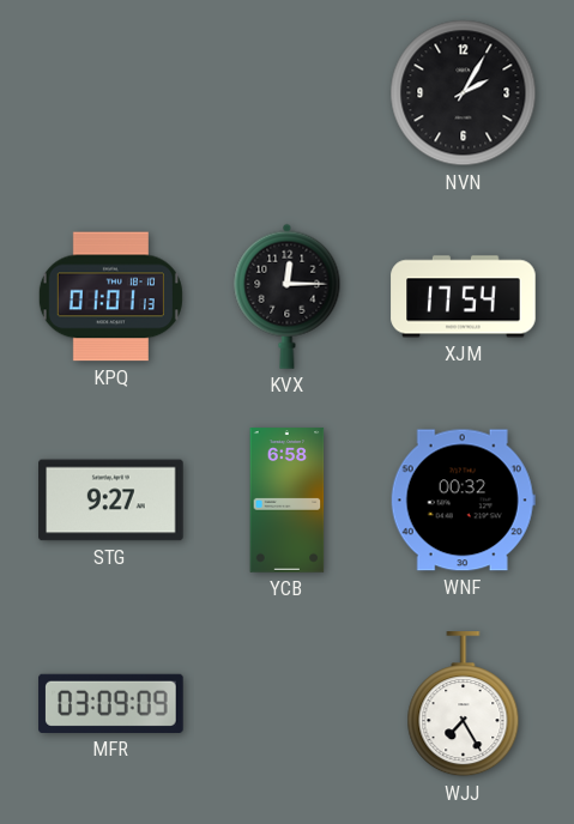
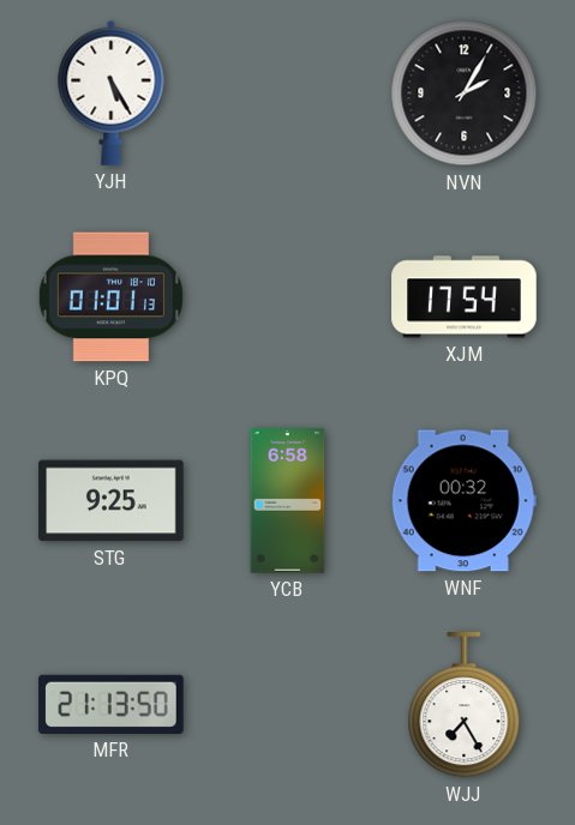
YJH: none -> 5:25
KVX: 12:15 -> none
STG: 9:27 -> 9:25
MFR: 03:09 -> 21:13
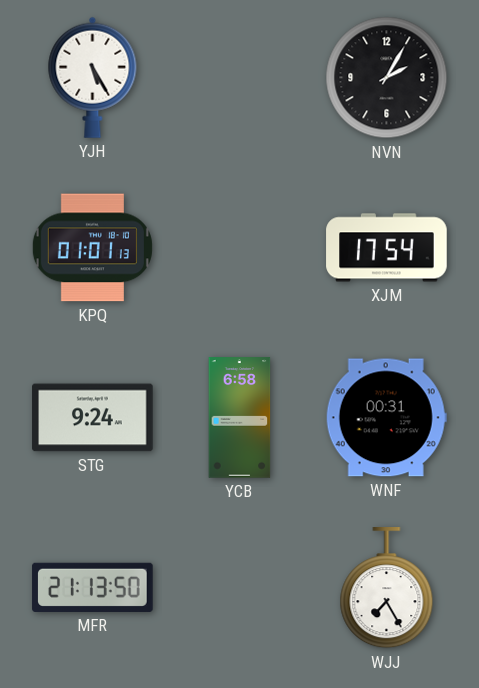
STG: 9:25 -> 9:24
WNF: 00:32 -> 00:31
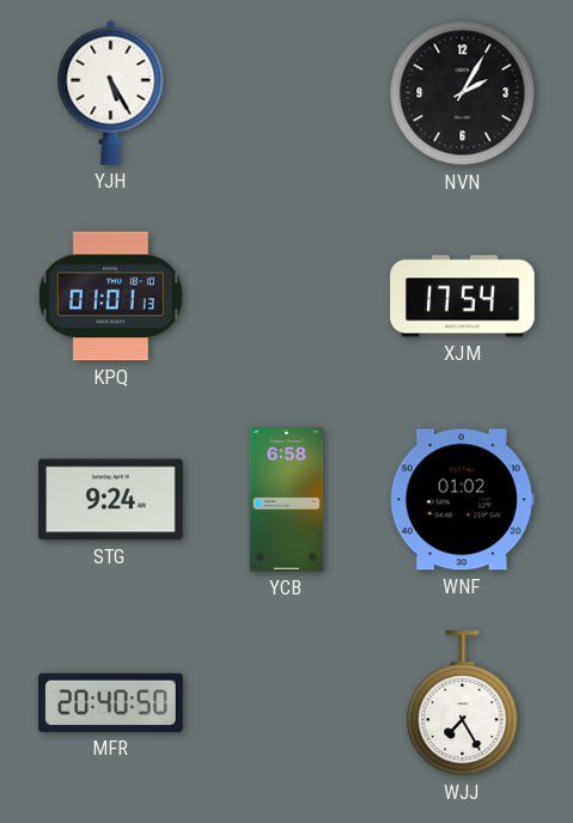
WNF: 00:31 -> 01:02
MFR: 21:13 -> 20:40
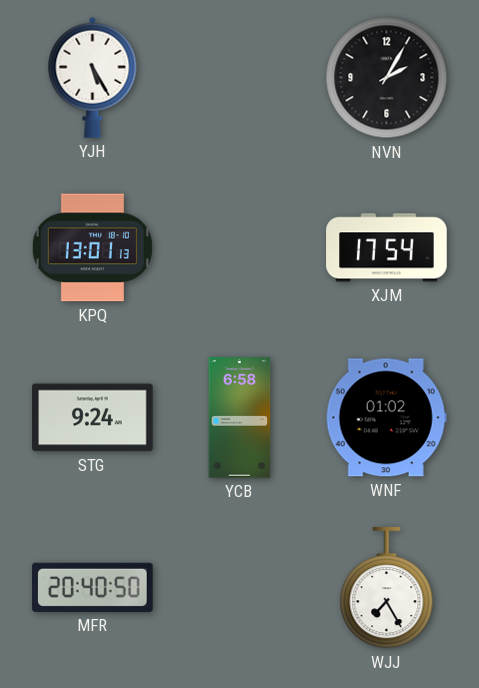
KPQ: 01:01 -> 13:01
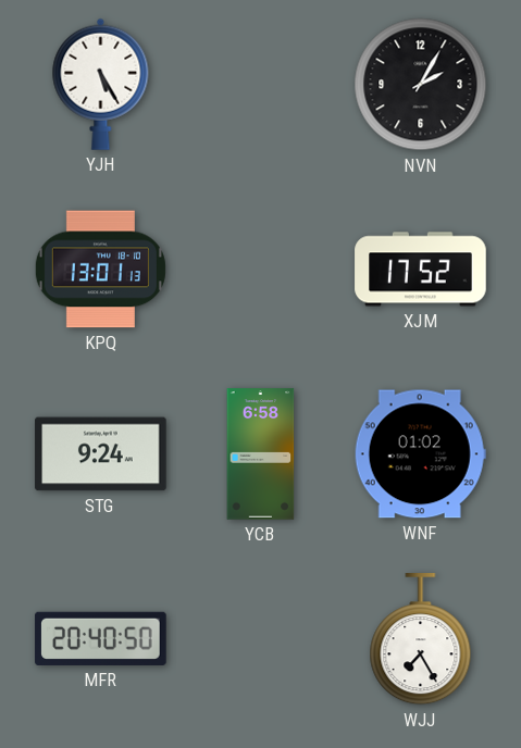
XJM: 17:54 -> 17:52
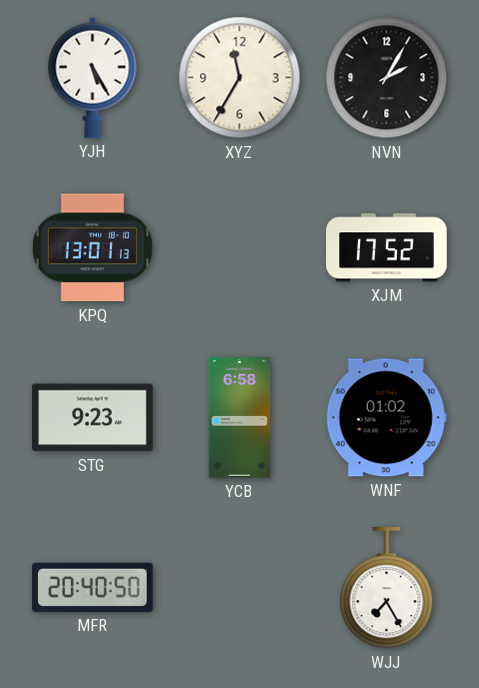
XYZ: none -> 11:35
STG: 9:24 -> 9:23
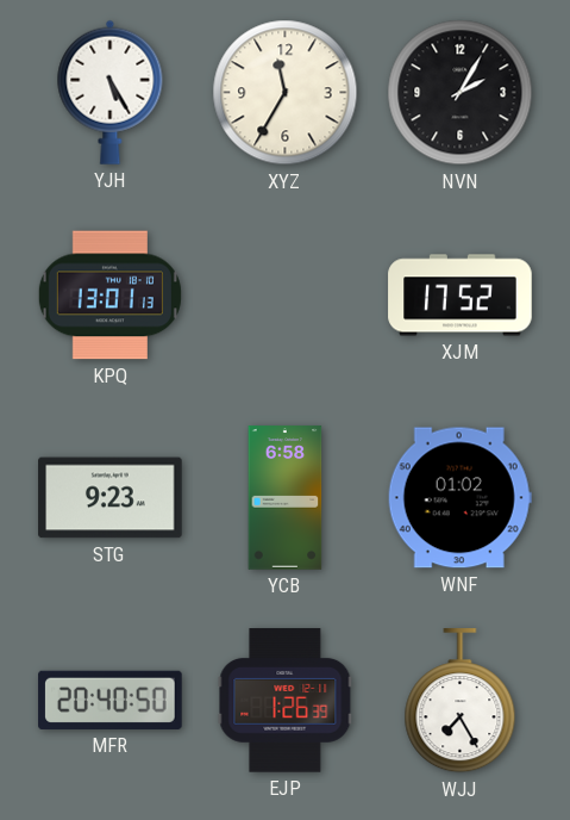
EJP: none -> 1:26
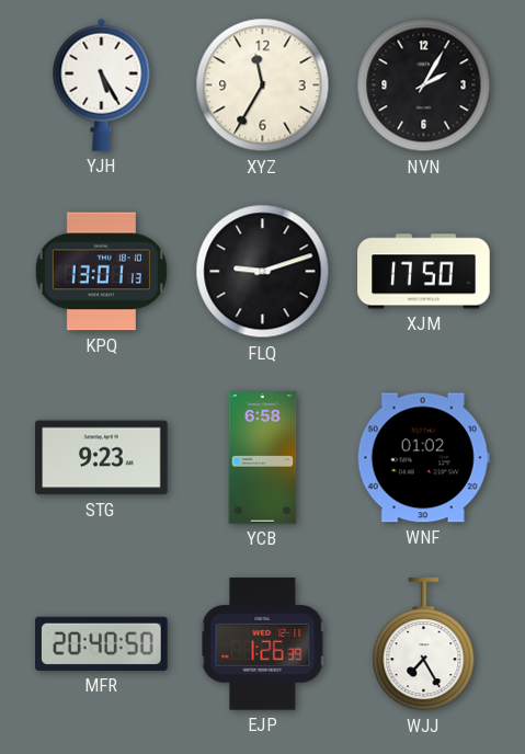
FLQ: none -> 9:12
XJM: 17:52 -> 17:50
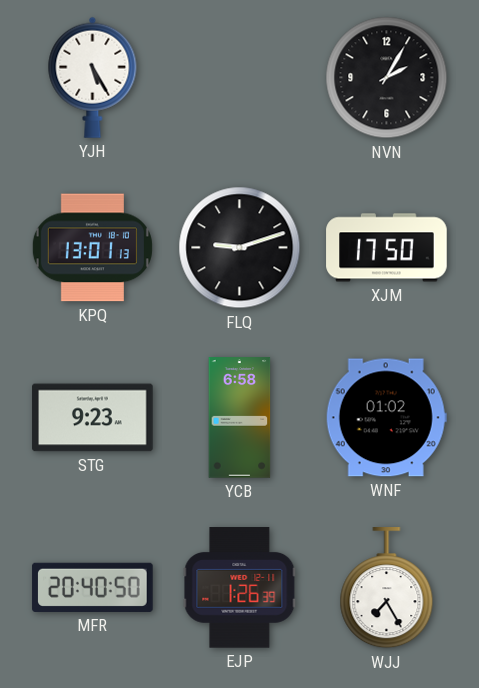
XYZ: 11:35 -> none
